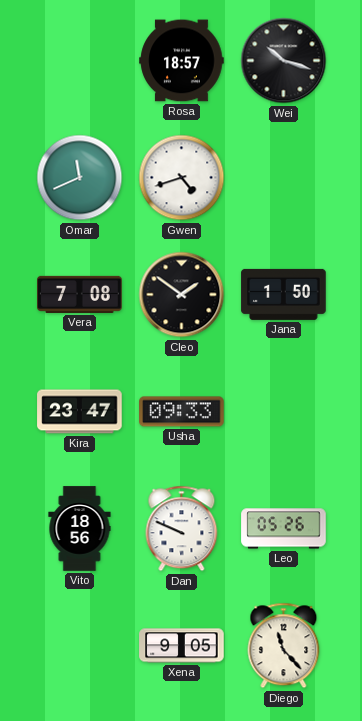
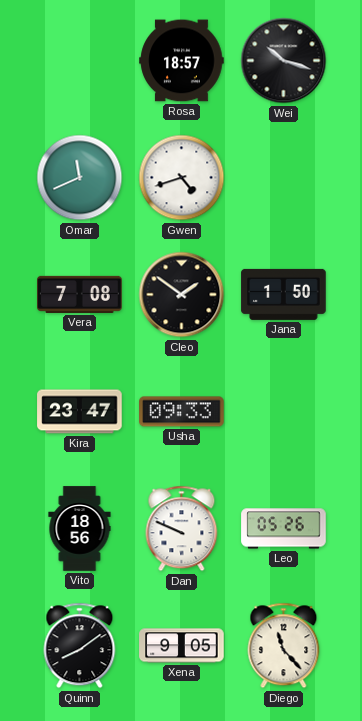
Quinn: none -> 8:09
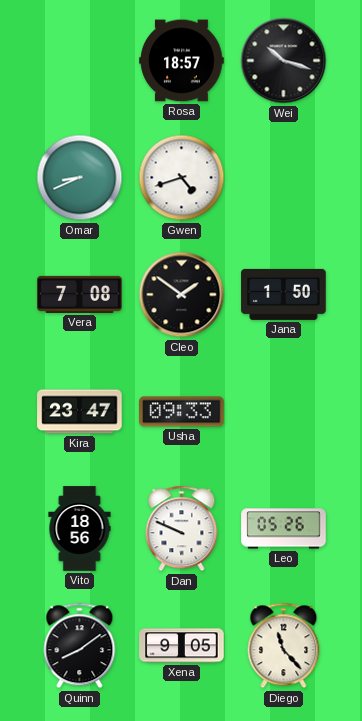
Omar: 11:41 -> 8:41
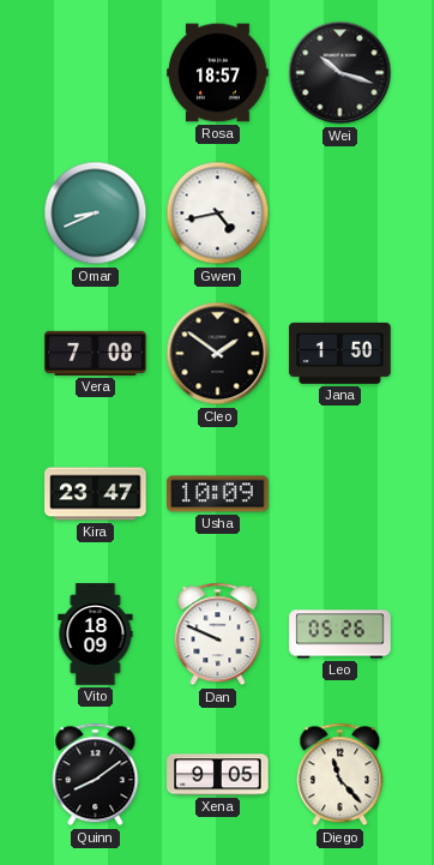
Gwen: 4:42 -> 4:43
Usha: 09:33 -> 10:09
Vito: 18:56 -> 18:09
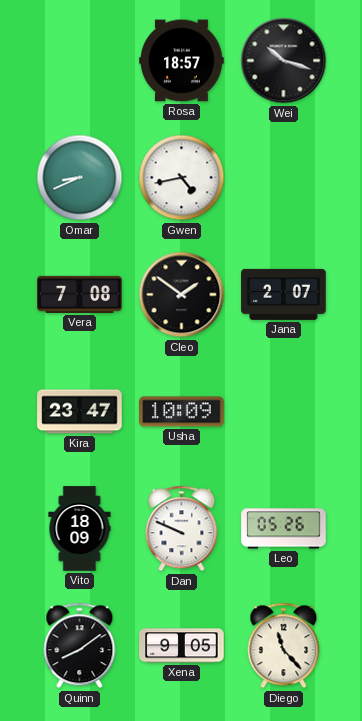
Jana: 1:50 -> 2:07
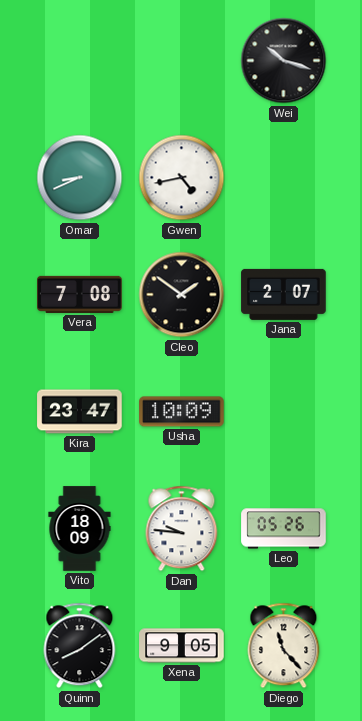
Rosa: 18:57 -> none
Dan: 9:49 -> 9:46
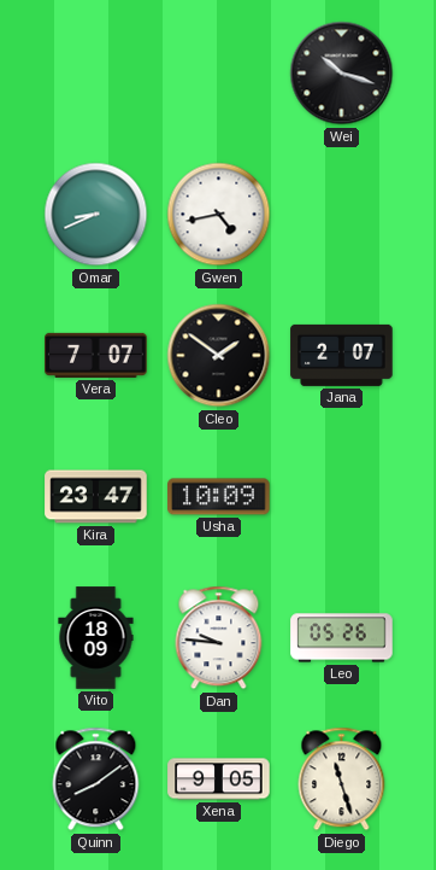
Vera: 7:08 -> 7:07
Diego: 11:23 -> 11:27
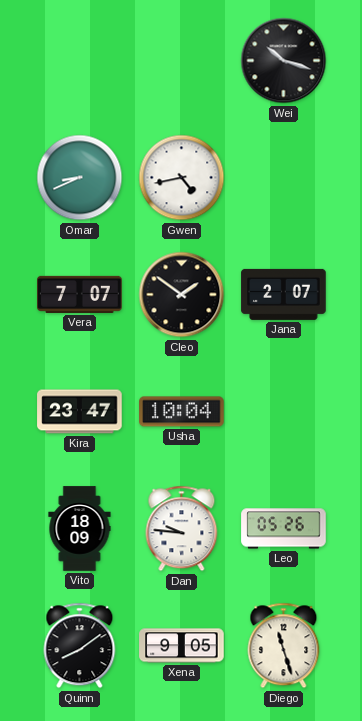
Usha: 10:09 -> 10:04
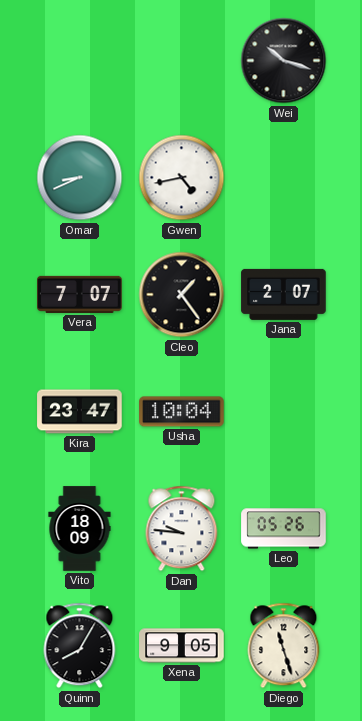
Cleo: 1:51 -> 1:24
Quinn: 8:09 -> 8:05
